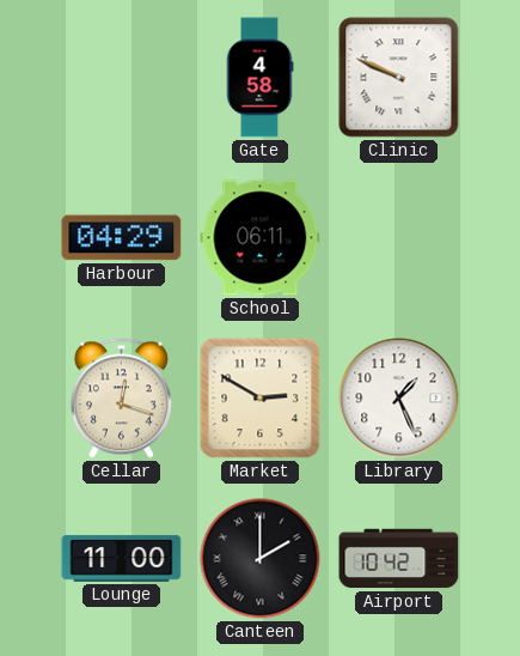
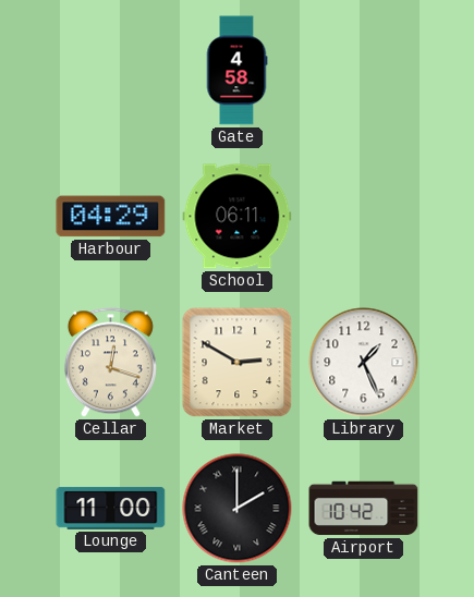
Clinic: 9:49 -> none
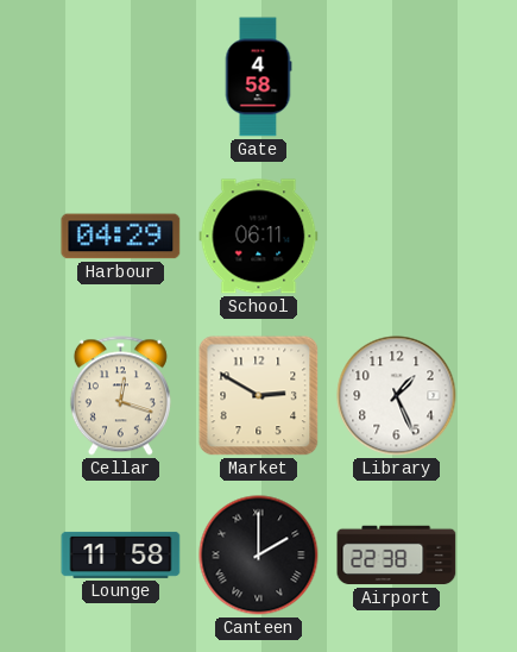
Lounge: 11:00 -> 11:58
Airport: 10:42 -> 22:38
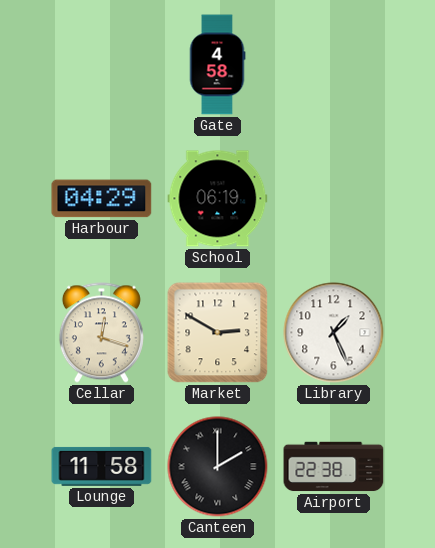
School: 06:11 -> 06:19
